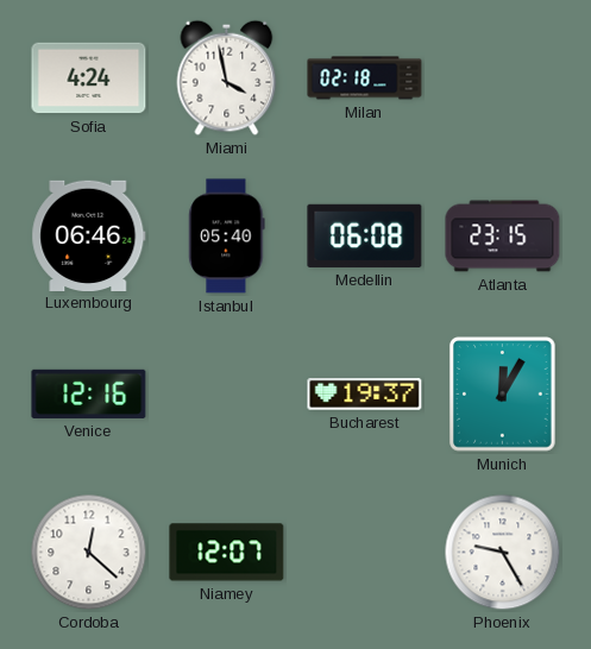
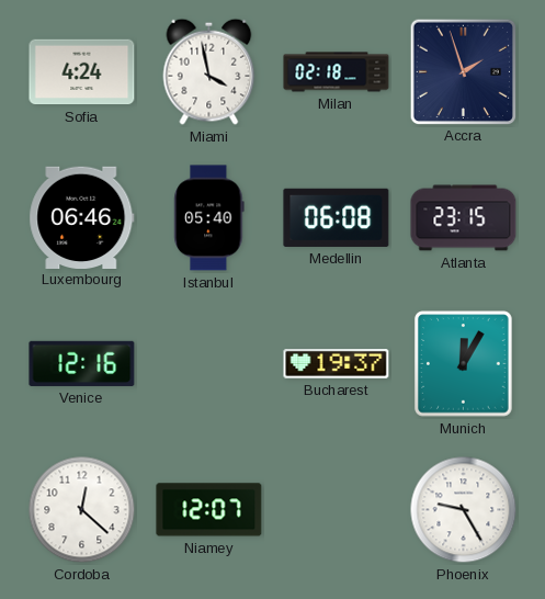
Accra: none -> 1:57
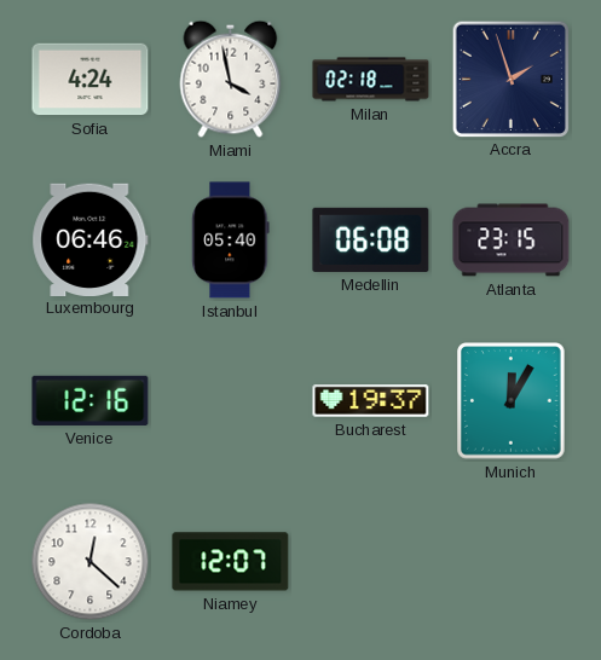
Phoenix: 9:25 -> none
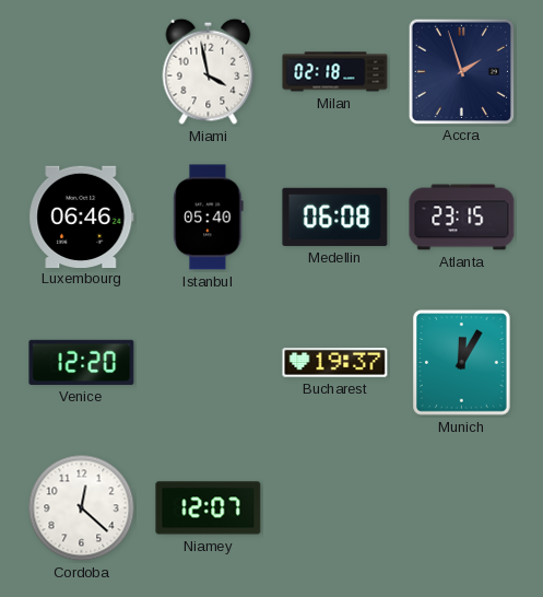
Sofia: 4:24 -> none
Venice: 12:16 -> 12:20
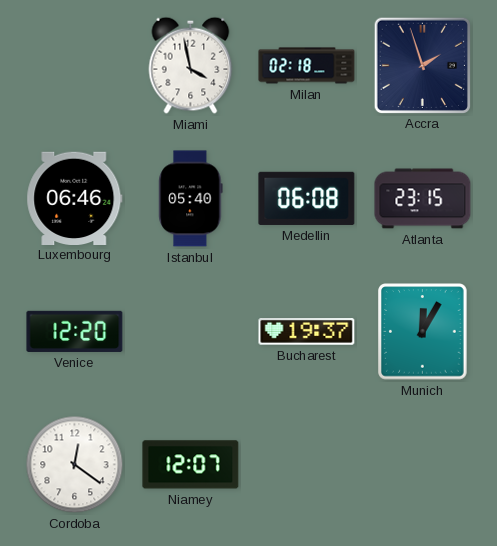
Cordoba: 12:22 -> 12:21
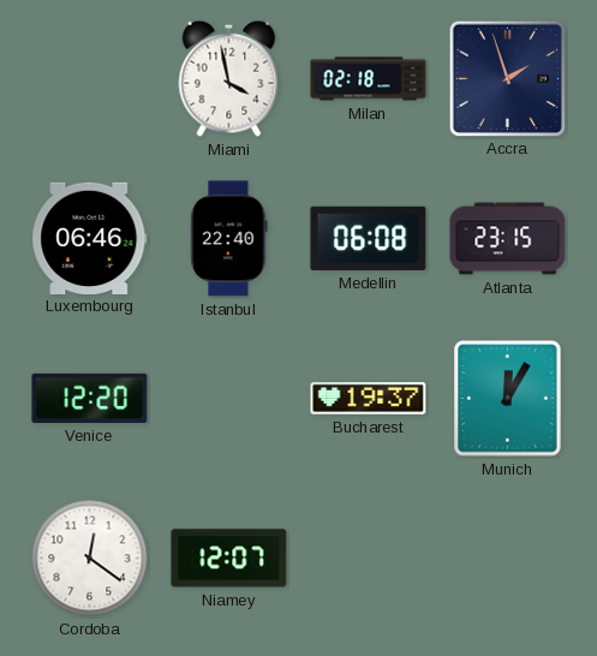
Istanbul: 05:40 -> 22:40
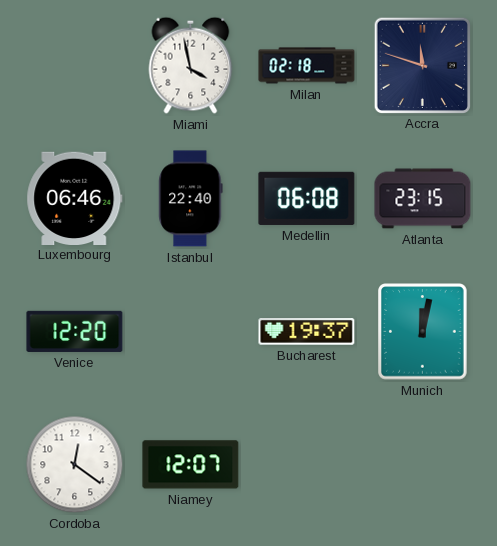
Accra: 1:57 -> 11:48
Munich: 12:05 -> 12:02
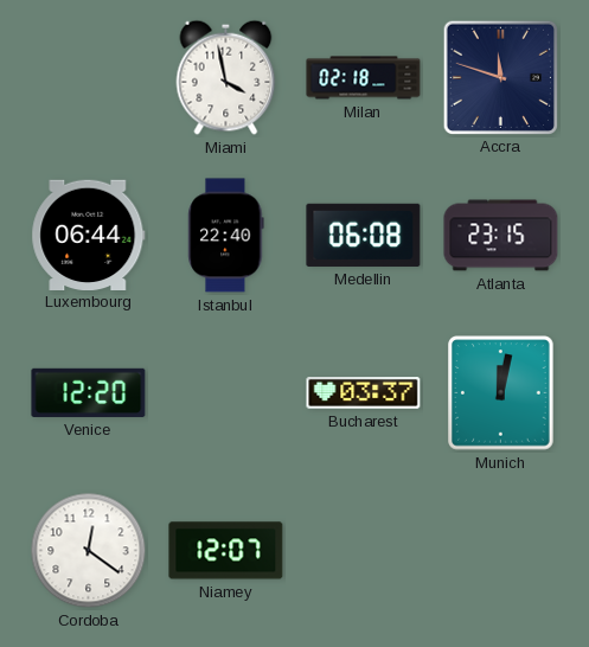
Luxembourg: 06:46 -> 06:44
Bucharest: 19:37 -> 03:37
